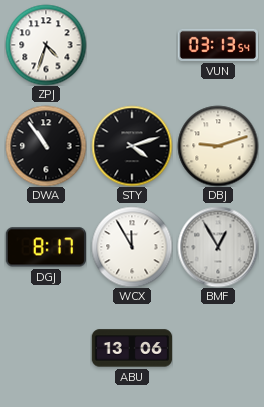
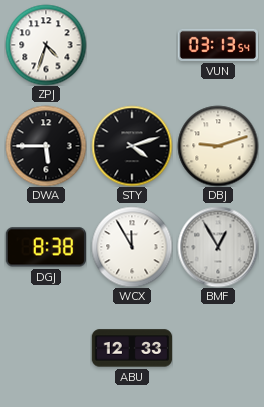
DWA: 10:54 -> 5:45
DGJ: 8:17 -> 8:38
ABU: 13:06 -> 12:33
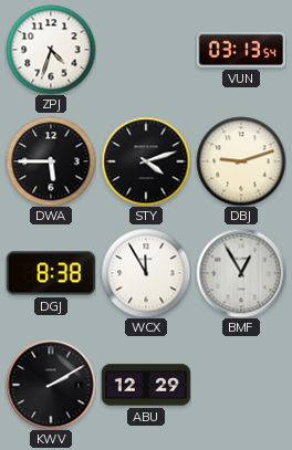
KWV: none -> 2:10
ABU: 12:33 -> 12:29
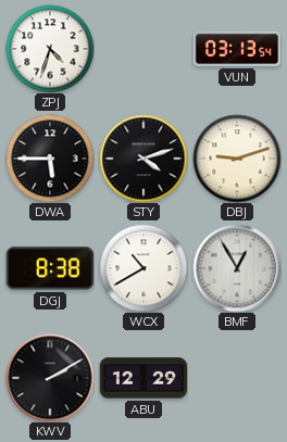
WCX: 11:55 -> 10:40
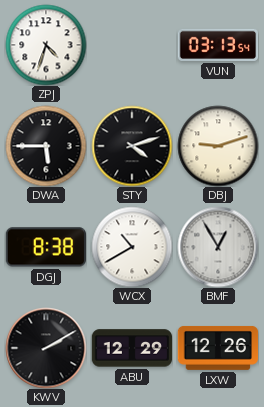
LXW: none -> 12:26
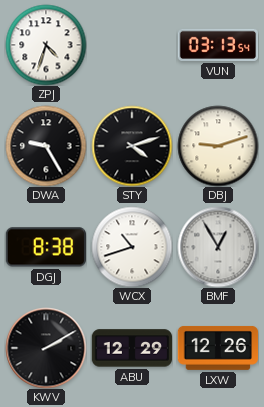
DWA: 5:45 -> 9:25
WCX: 10:40 -> 10:42
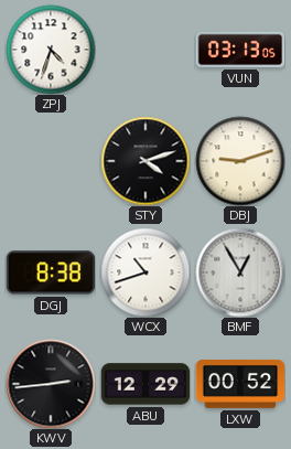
VUN: 03:13:54 -> 03:13:05
DWA: 9:25 -> none
KWV: 2:10 -> 2:44
LXW: 12:26 -> 00:52
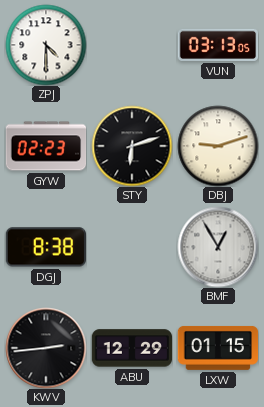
ZPJ: 4:33 -> 4:30
GYW: none -> 02:23
STY: 4:12 -> 6:12
WCX: 10:42 -> none
LXW: 00:52 -> 01:15
